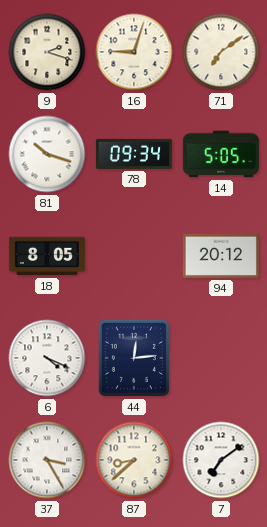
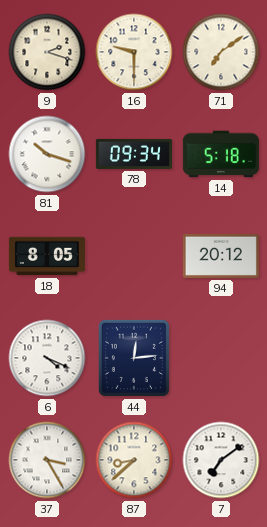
16: 9:03 -> 9:30
14: 5:05 -> 5:18
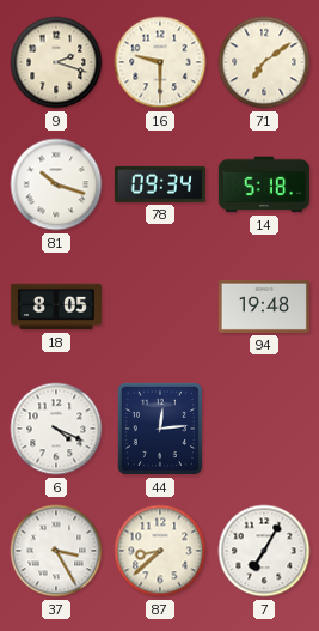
94: 20:12 -> 19:48
7: 7:09 -> 7:05
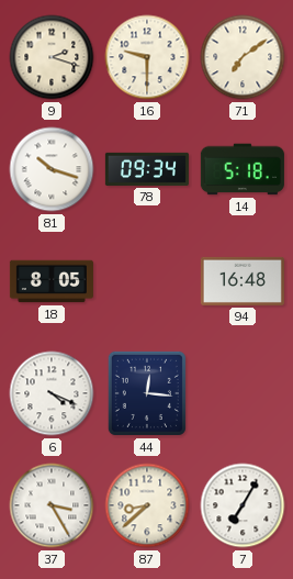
94: 19:48 -> 16:48
44: 12:14 -> 12:16
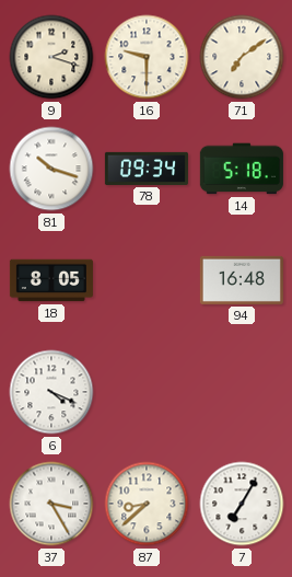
44: 12:16 -> none
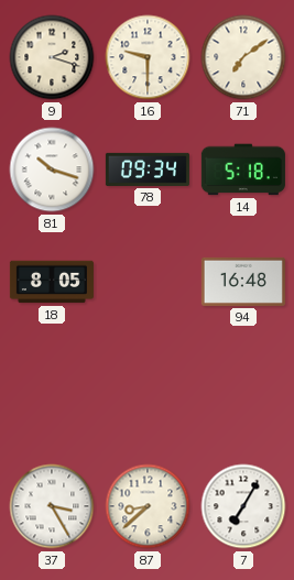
6: 4:19 -> none
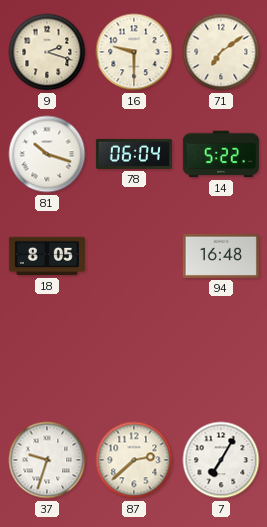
78: 09:34 -> 06:04
14: 5:18 -> 5:22
37: 3:25 -> 9:33
87: 8:38 -> 2:38
